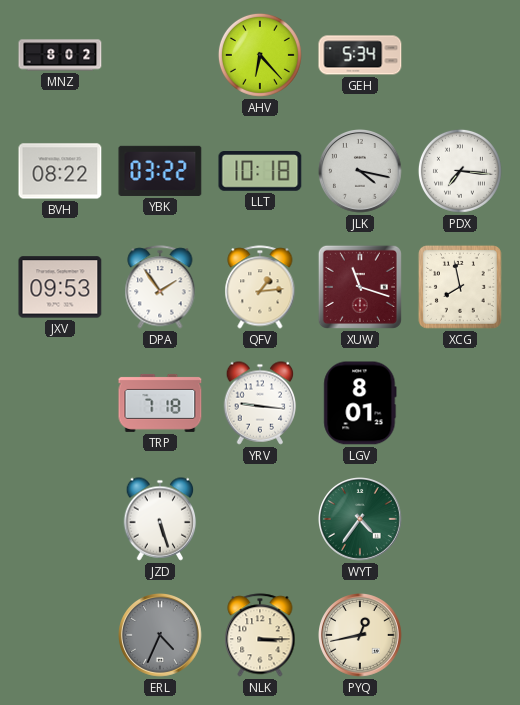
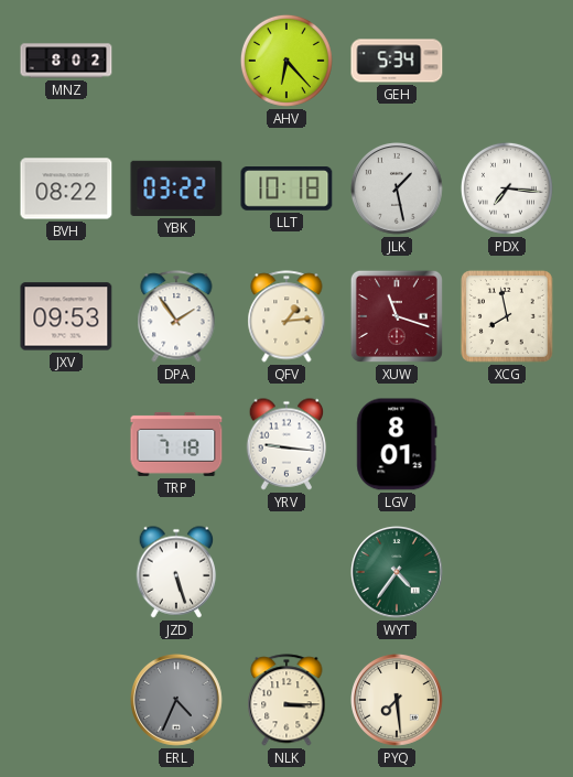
JLK: 4:17 -> 1:28
PYQ: 12:43 -> 7:29
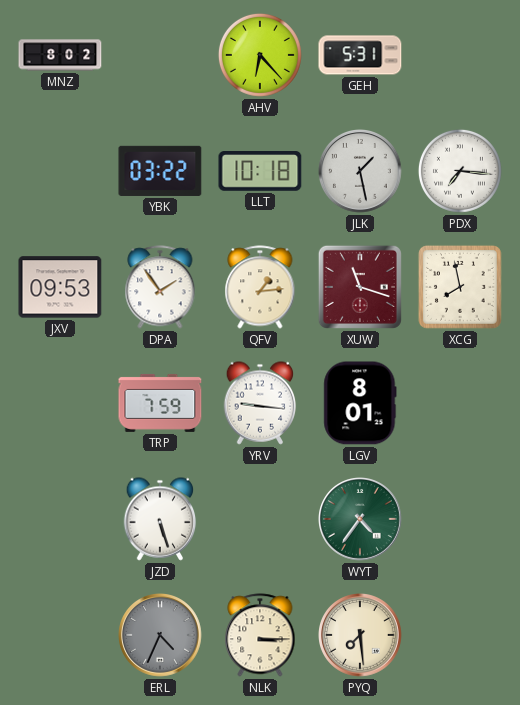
GEH: 5:34 -> 5:31
BVH: 08:22 -> none
TRP: 7:18 -> 7:59
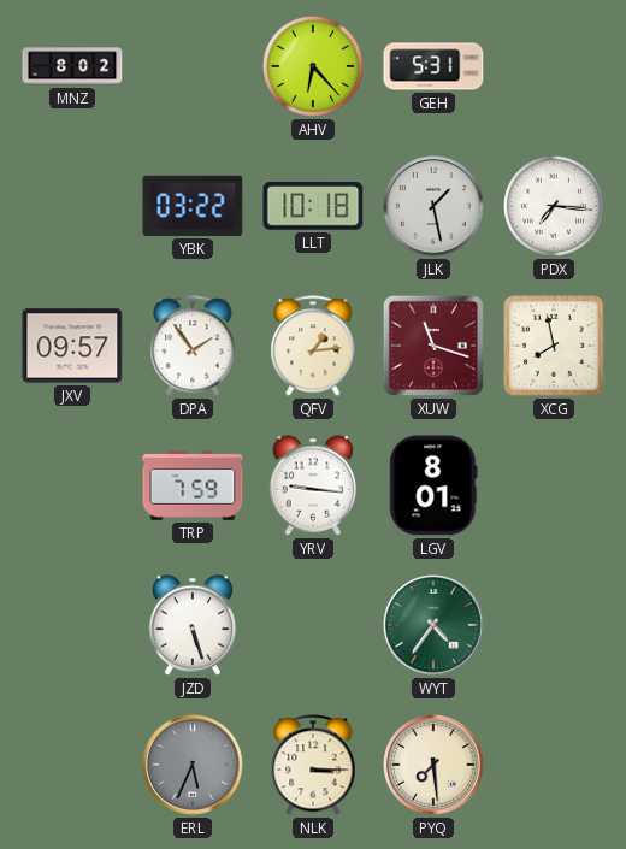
JXV: 09:53 -> 09:57
ERL: 4:34 -> 5:34
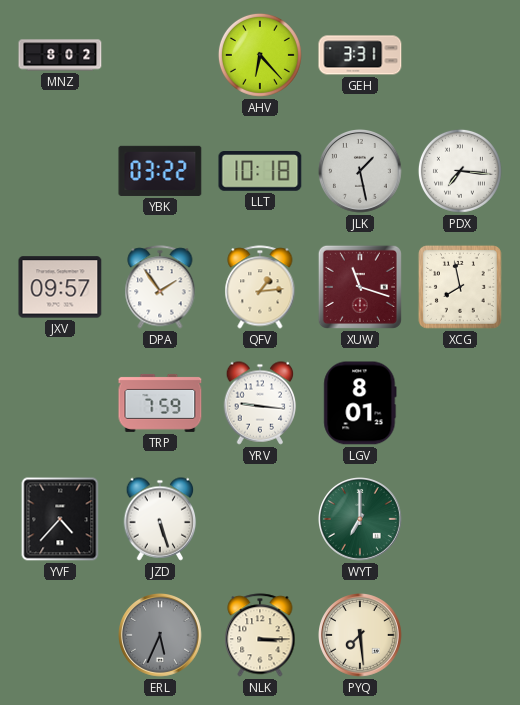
GEH: 5:31 -> 3:31
YVF: none -> 4:37
WYT: 4:36 -> 7:00
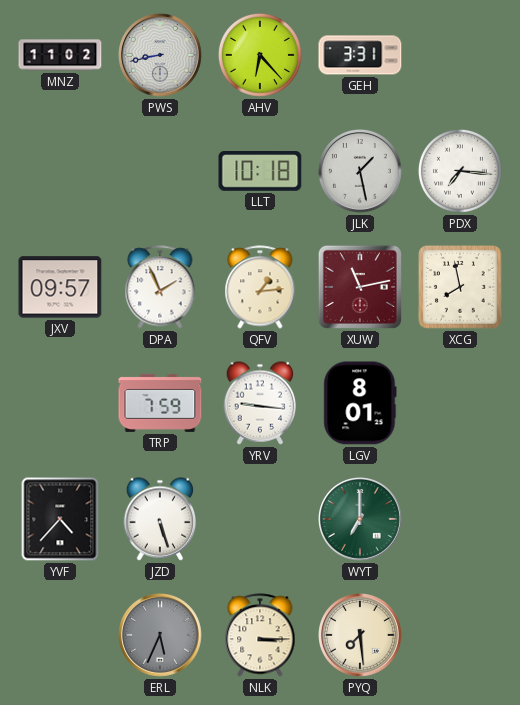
MNZ: 8:02 -> 11:02
PWS: none -> 8:43
YBK: 03:22 -> none
DPA: 1:54 -> 1:56
XUW: 11:18 -> 11:13
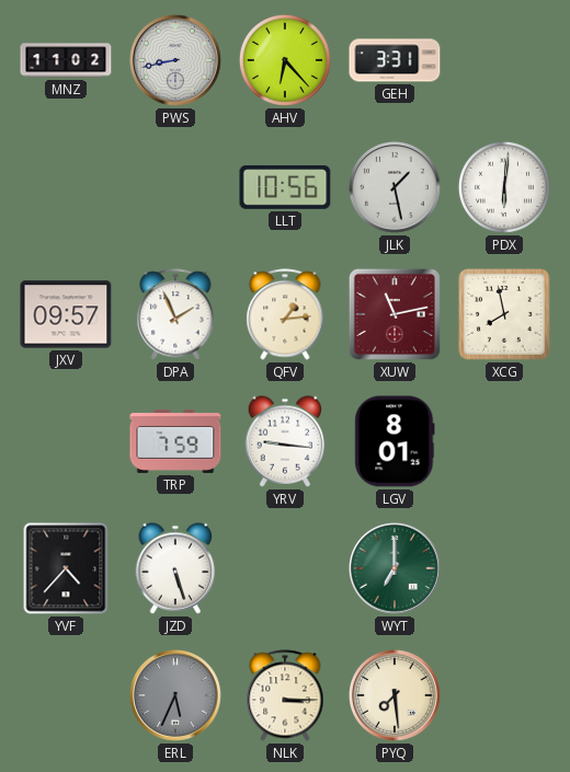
LLT: 10:18 -> 10:56
PDX: 7:16 -> 6:01
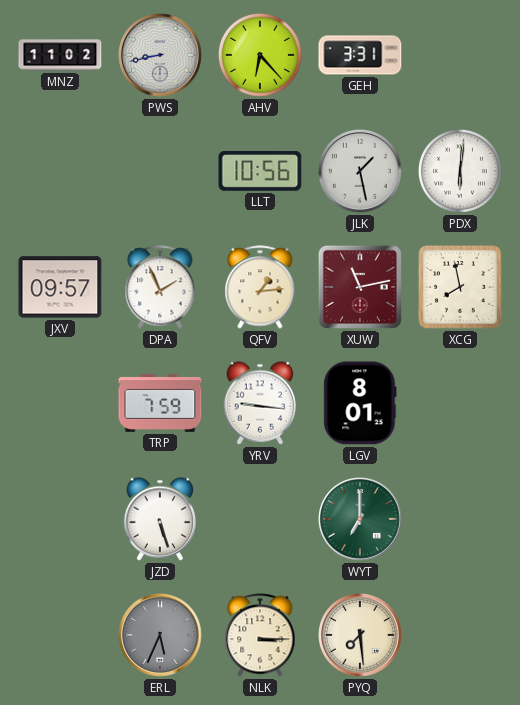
YVF: 4:37 -> none
